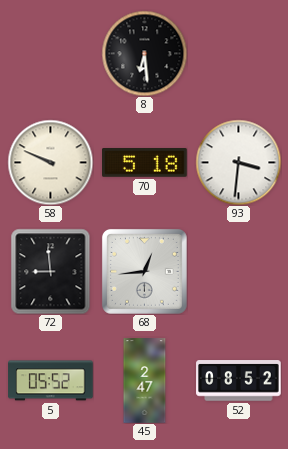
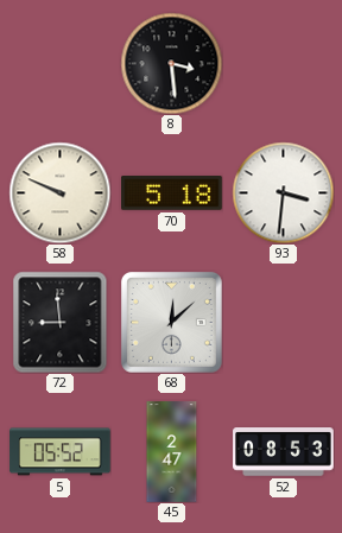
8: 6:29 -> 3:29
68: 12:44 -> 12:08
52: 08:52 -> 08:53
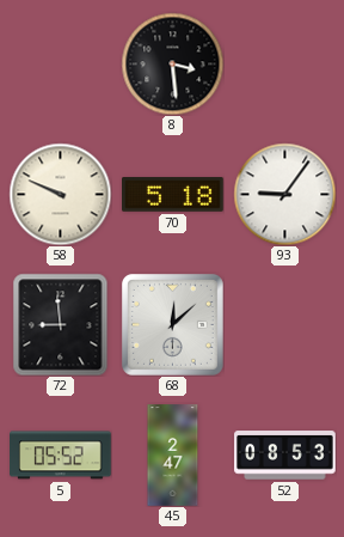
93: 3:31 -> 9:06
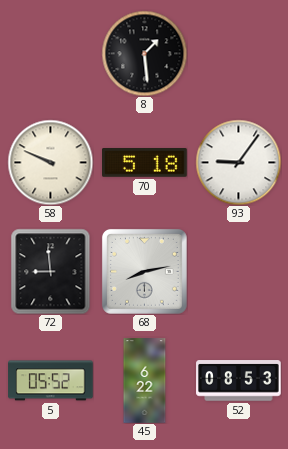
8: 3:29 -> 1:29
68: 12:08 -> 8:13
45: 2:47 -> 6:22
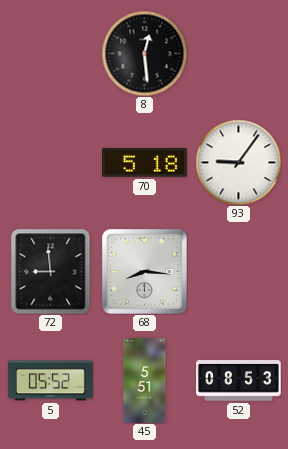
8: 1:29 -> 12:29
58: 9:49 -> none
68: 8:13 -> 8:16
45: 6:22 -> 5:51
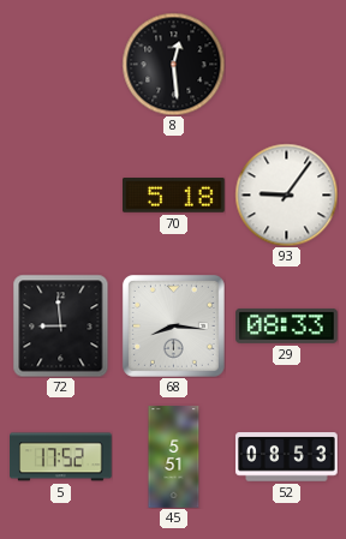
29: none -> 08:33
5: 05:52 -> 17:52
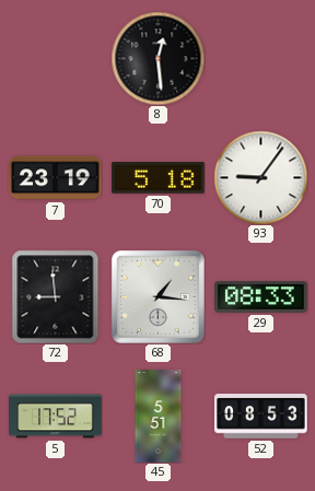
7: none -> 23:19
68: 8:16 -> 1:16
